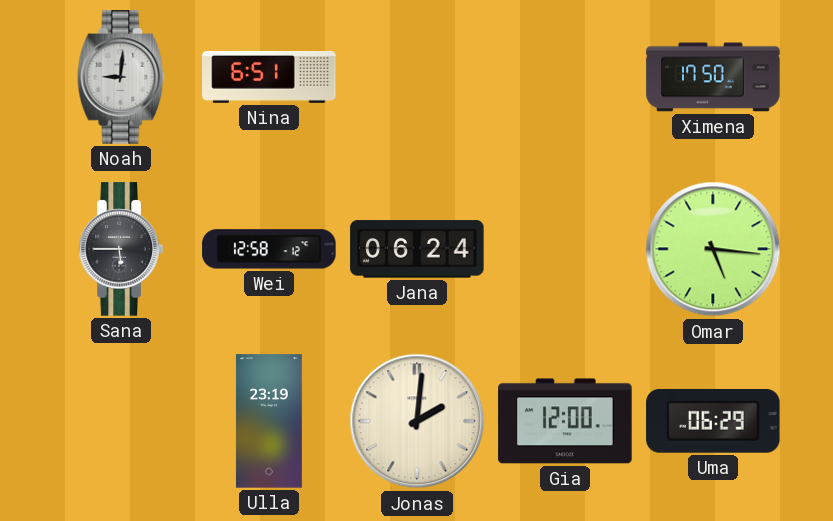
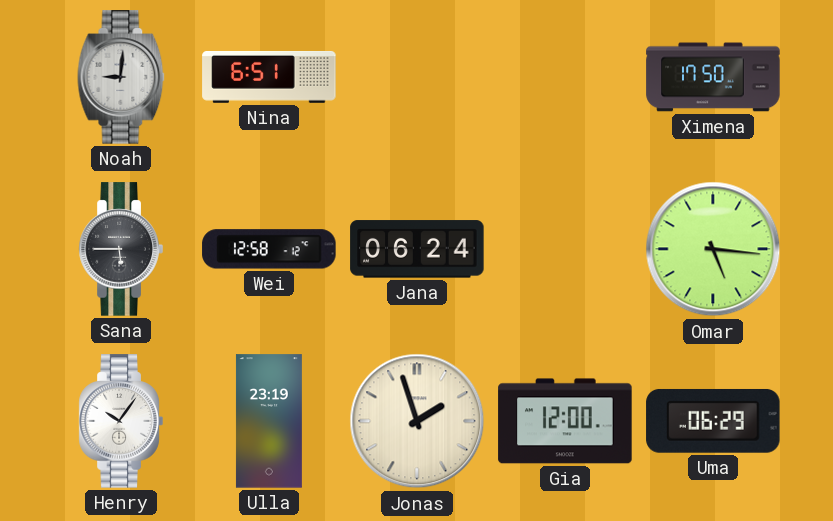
Henry: none -> 10:06
Jonas: 2:01 -> 1:57
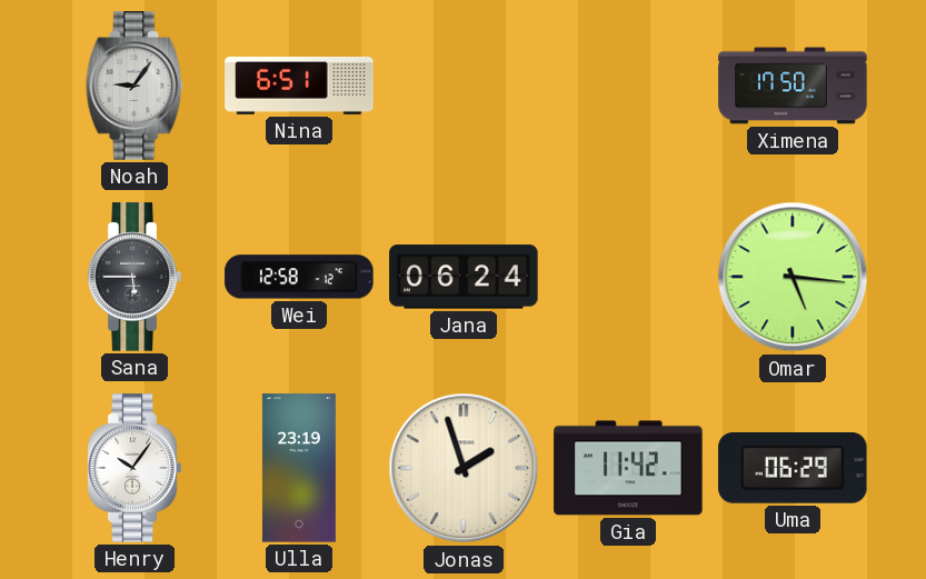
Noah: 9:01 -> 9:06
Gia: 12:00 -> 11:42
